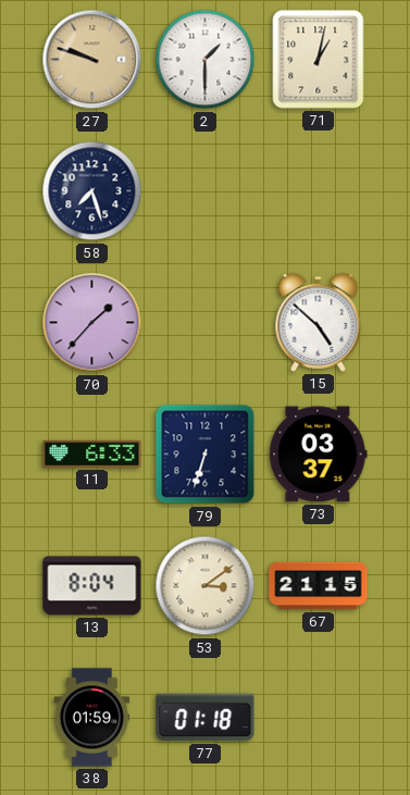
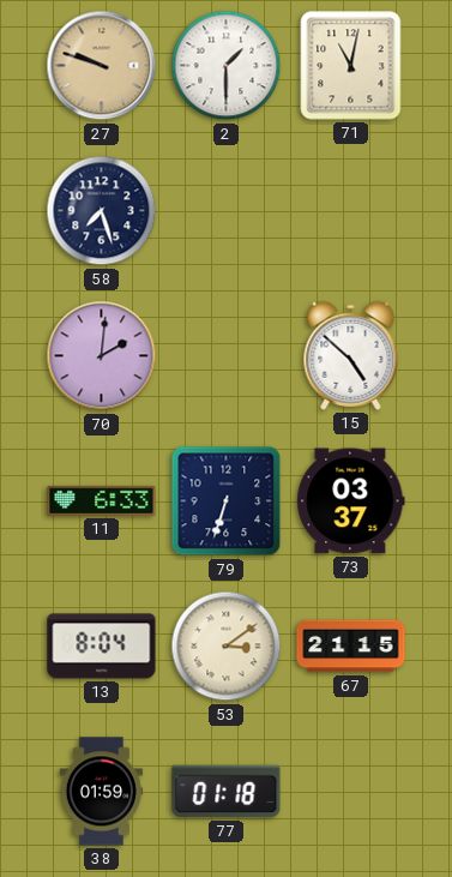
71: 1:02 -> 11:02
70: 1:37 -> 2:01
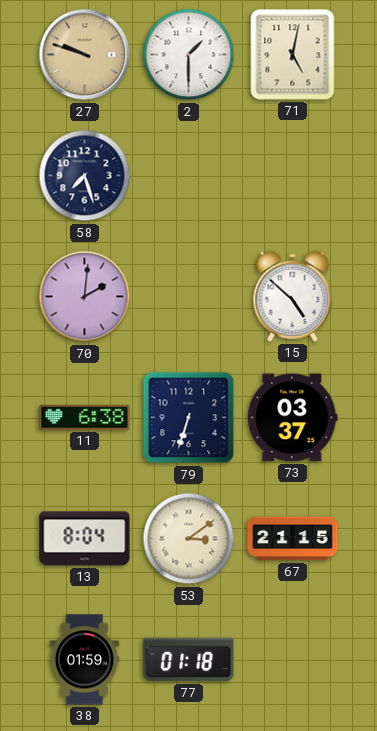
71: 11:02 -> 5:02
11: 6:33 -> 6:38
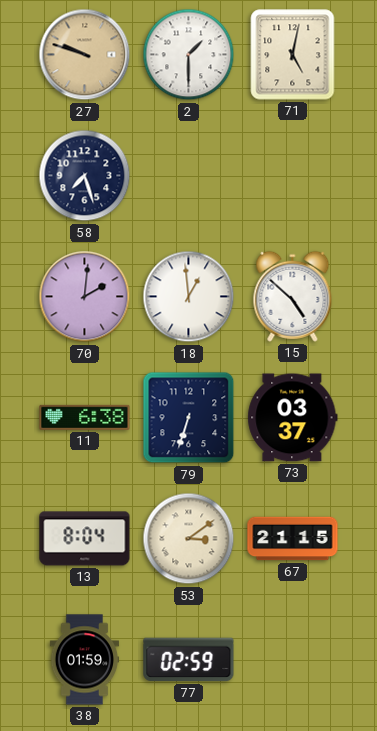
18: none -> 12:59
77: 01:18 -> 02:59
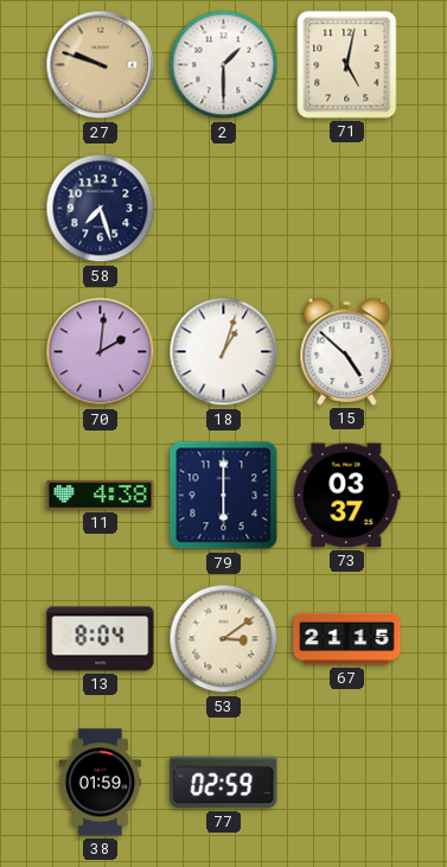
18: 12:59 -> 1:03
11: 6:38 -> 4:38
79: 6:33 -> 6:00
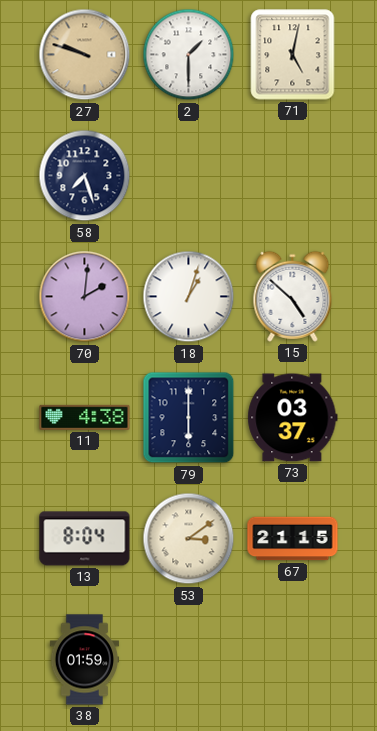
77: 02:59 -> none
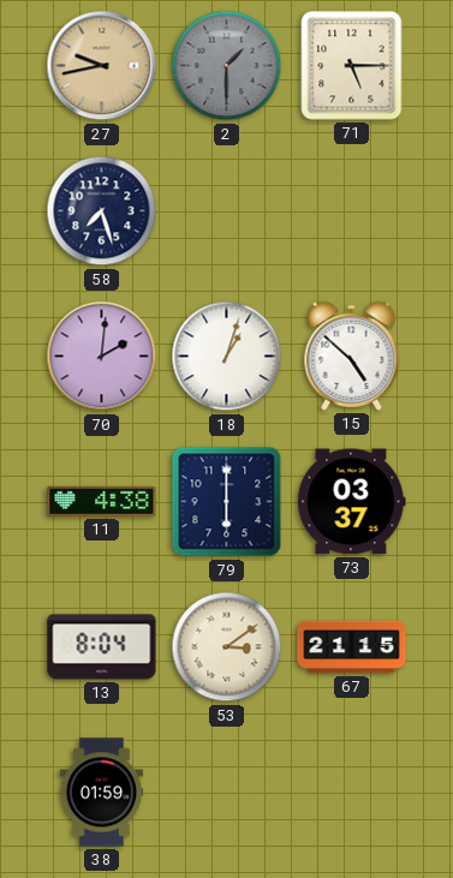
27: 9:48 -> 9:43
2 dial: white -> grey
71: 5:02 -> 5:15
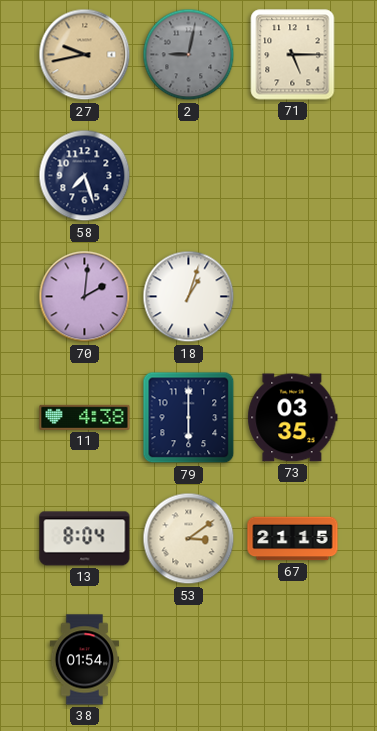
2: 1:30 -> 9:02
15: 4:52 -> none
73: 03:37 -> 03:35
38: 01:59 -> 01:54
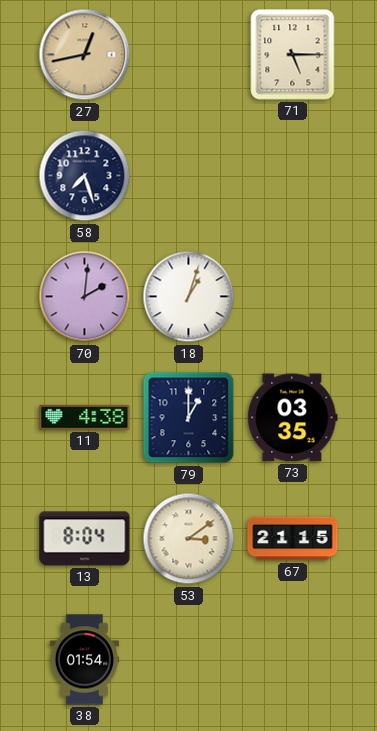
27: 9:43 -> 12:43
2: 9:02 -> none
79: 6:00 -> 1:00
